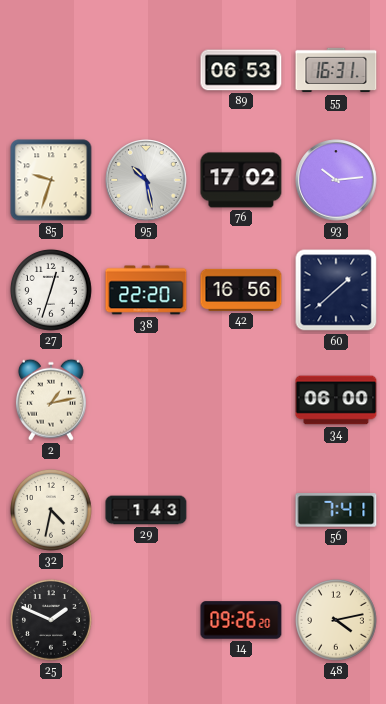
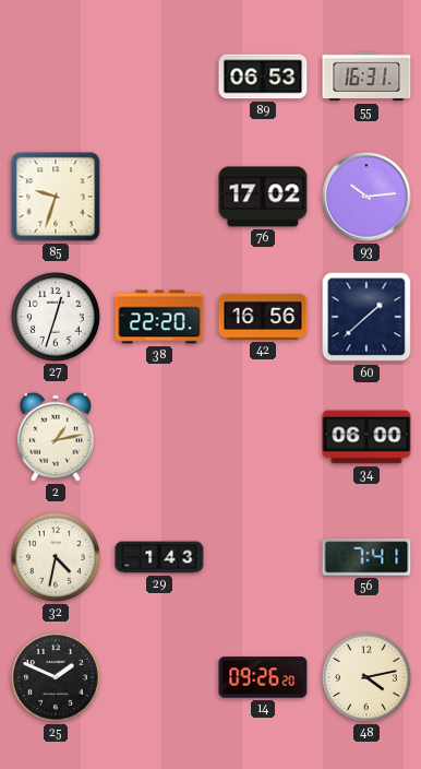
95: 10:28 -> none
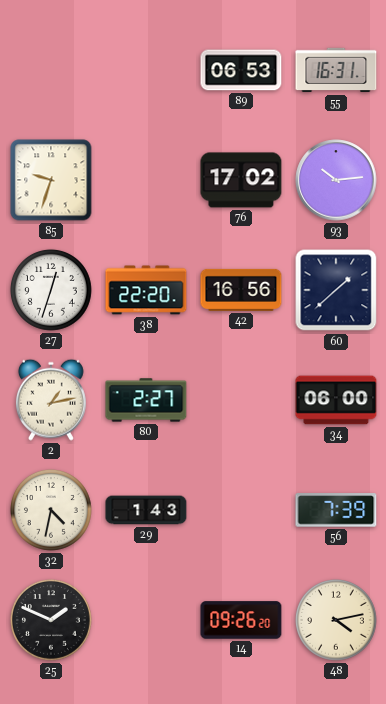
80: none -> 2:27
56: 7:41 -> 7:39
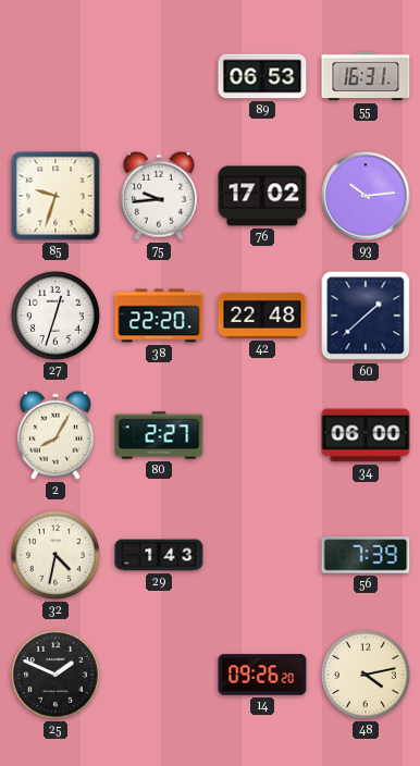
75: none -> 9:44
42: 16:56 -> 22:48
2: 1:13 -> 8:05
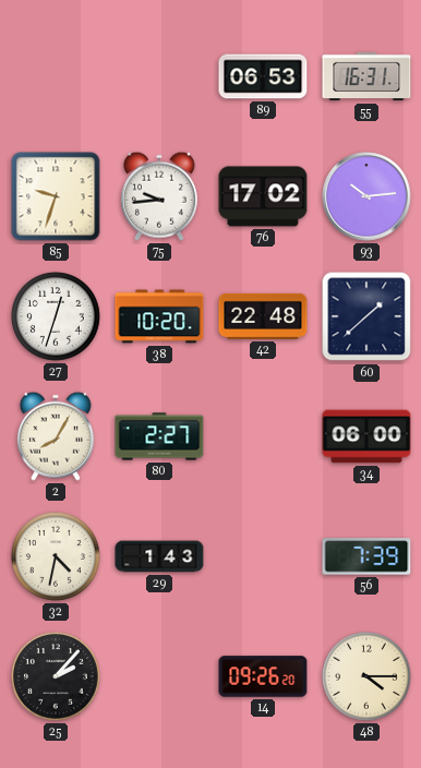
38: 22:20 -> 10:20
25: 1:49 -> 2:07
48: 4:13 -> 4:15
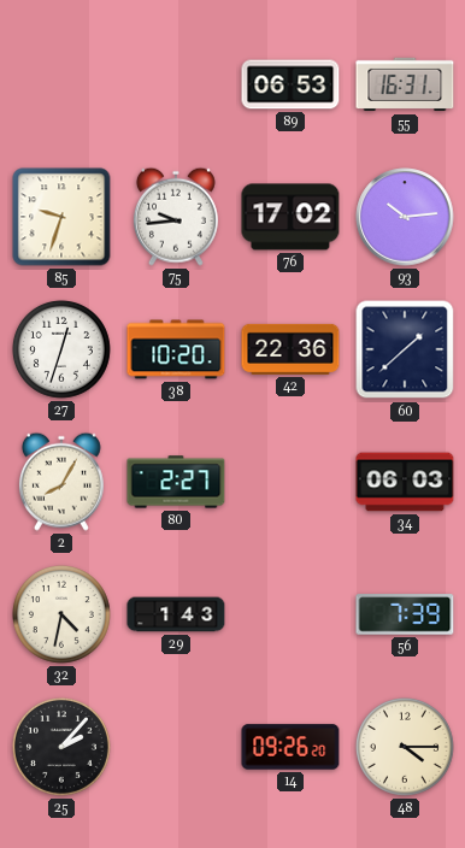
42: 22:48 -> 22:36
34: 06:00 -> 06:03
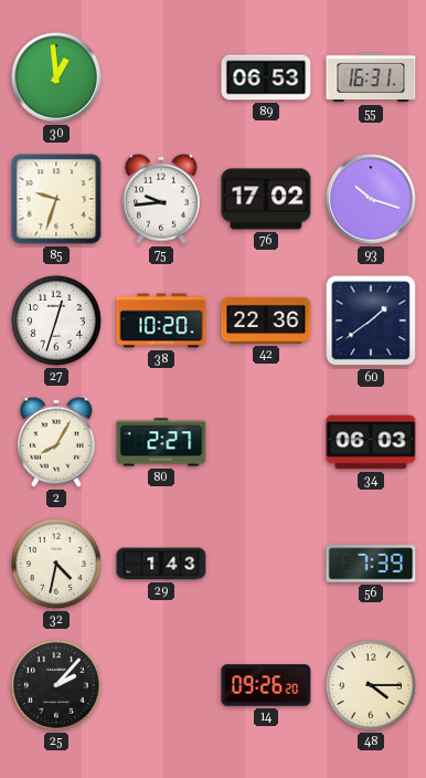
30: none -> 12:59
93: 10:14 -> 10:18
60: 1:38 -> 1:39
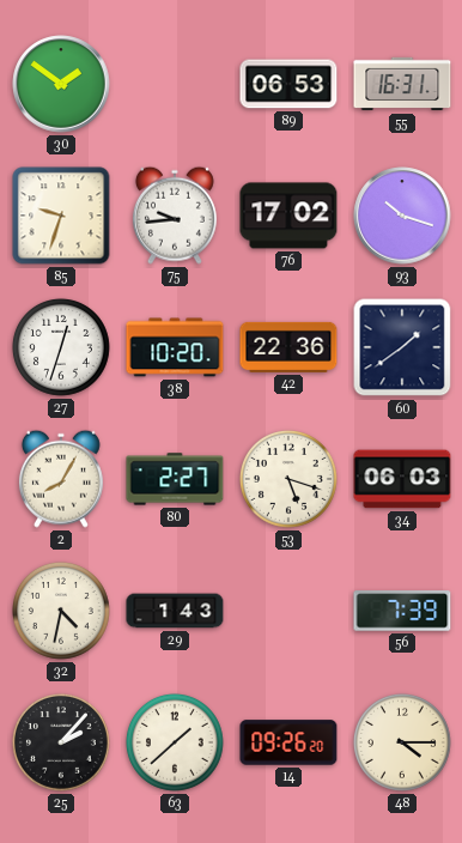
30: 12:59 -> 1:51
53: none -> 5:18
63: none -> 1:38
